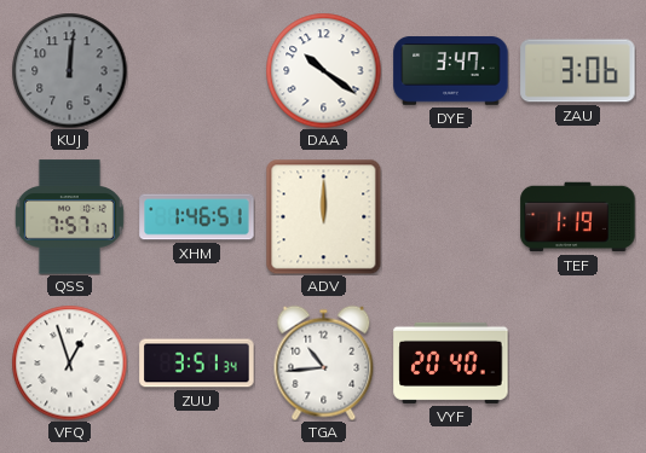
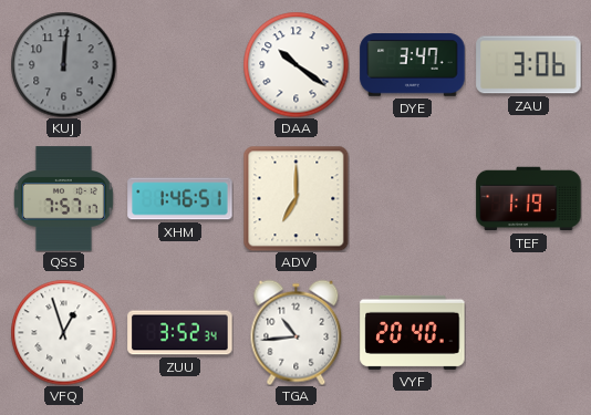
ADV: 12:00 -> 7:00
ZUU: 3:51 -> 3:52
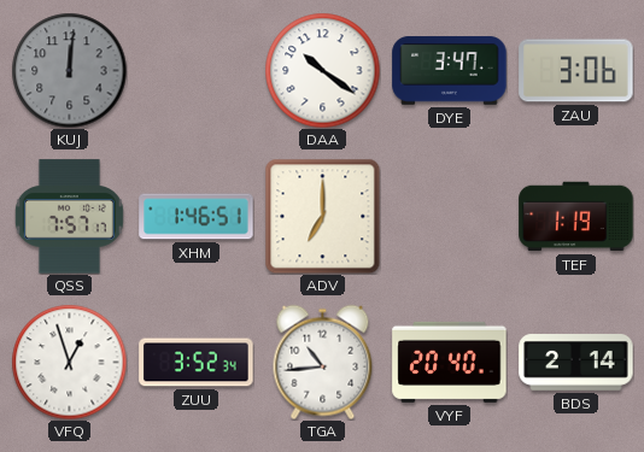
BDS: none -> 2:14
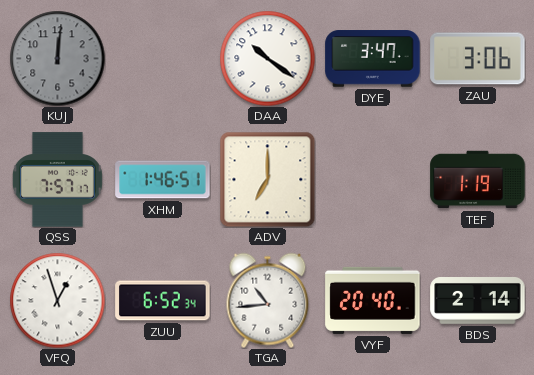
ZUU: 3:52 -> 6:52
